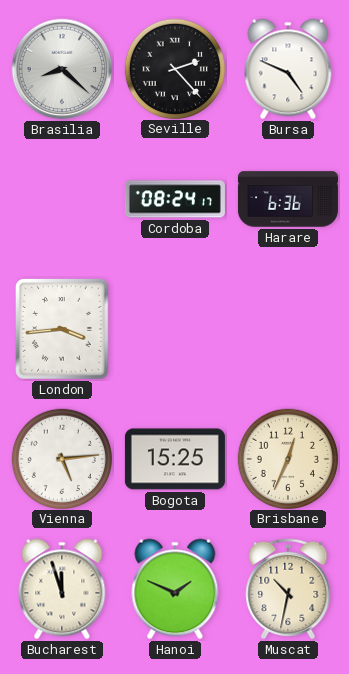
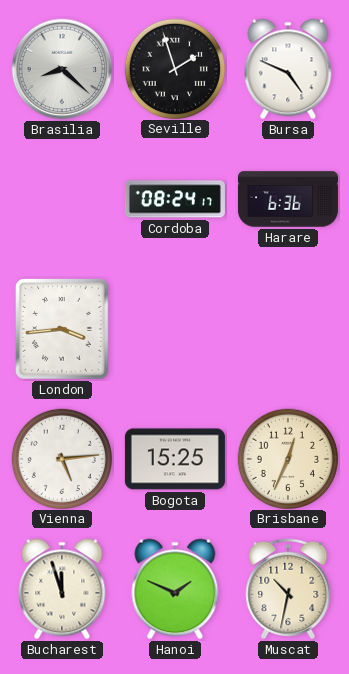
Seville: 2:23 -> 1:57
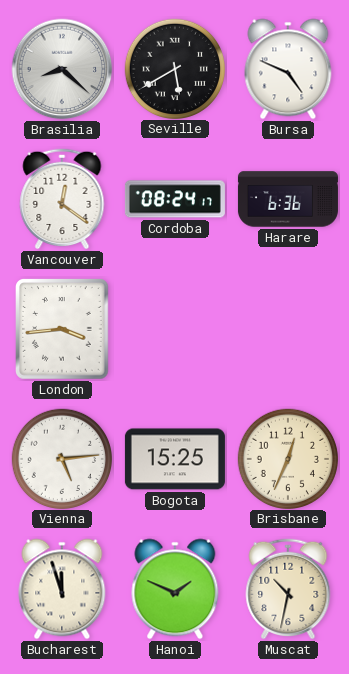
Seville: 1:57 -> 5:40
Vancouver: none -> 12:21
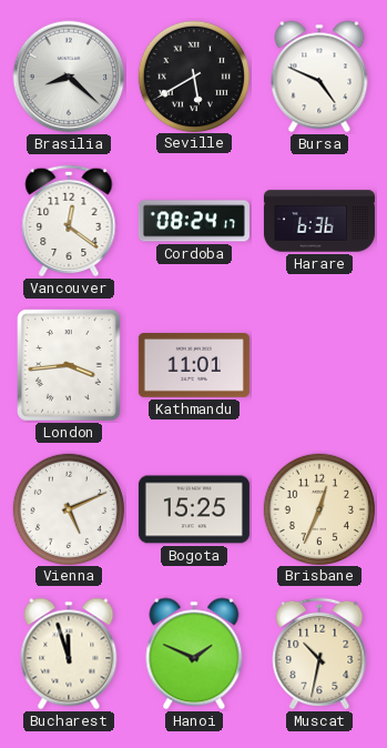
Kathmandu: none -> 11:01
Vienna: 5:14 -> 5:11
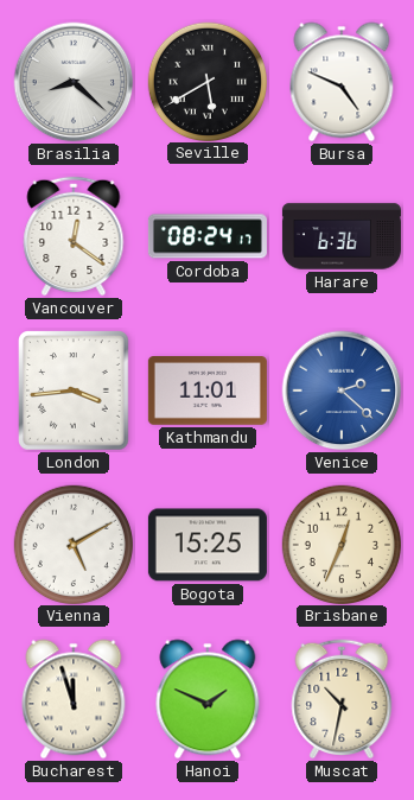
Venice: none -> 2:22
Vienna: 5:11 -> 5:10
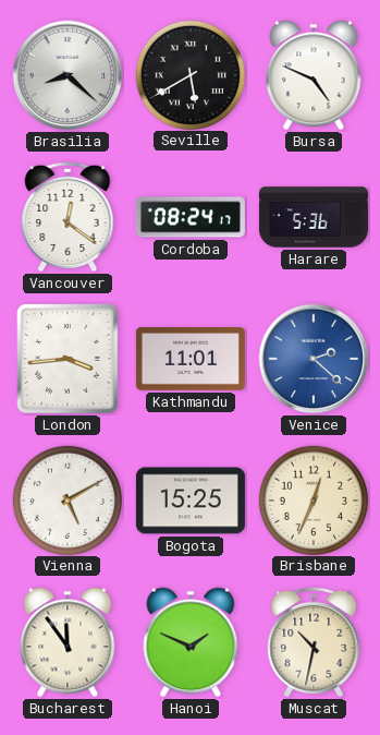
Harare: 6:36 -> 5:36
Bucharest: 11:57 -> 11:54
